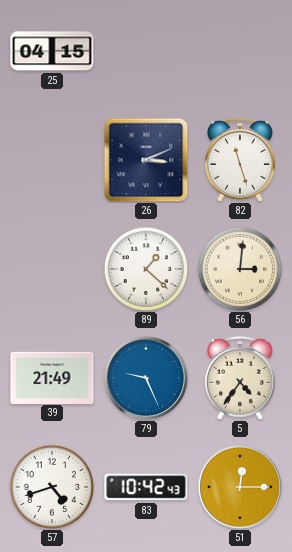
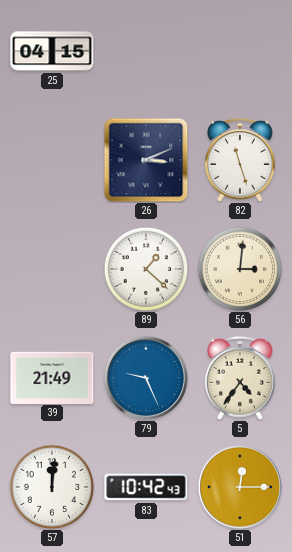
57: 4:42 -> 12:01
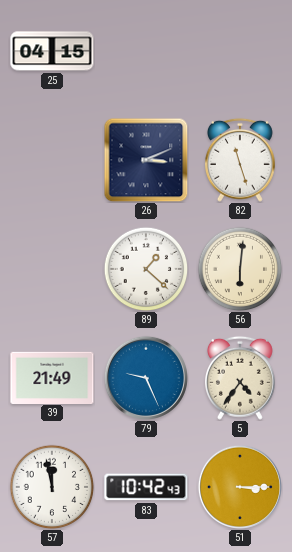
56: 3:01 -> 6:01
57: 12:01 -> 11:58
51: 12:15 -> 3:15
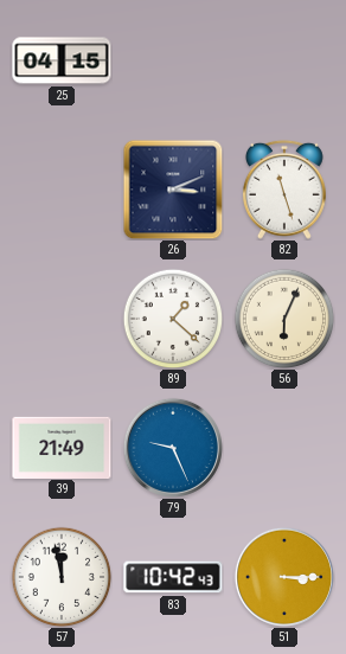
56: 6:01 -> 6:04
5: 4:36 -> none
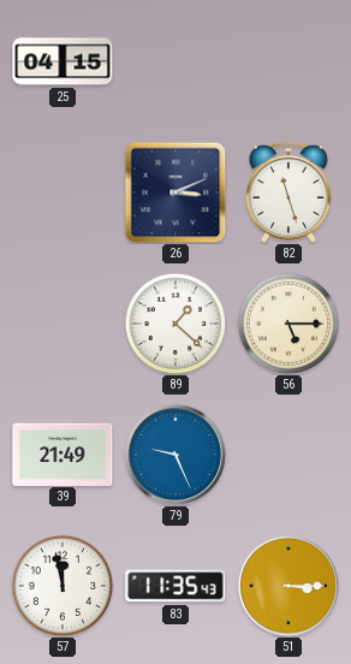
56: 6:04 -> 5:15
83: 10:42 -> 11:35
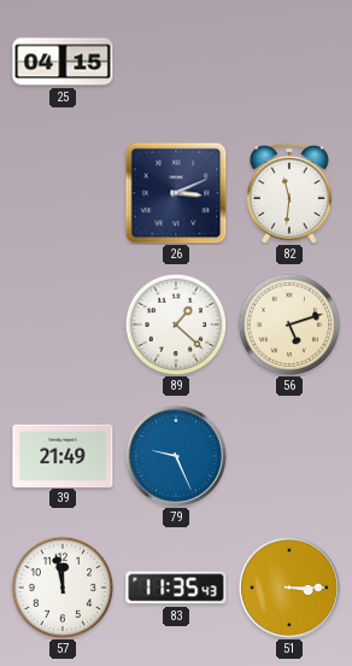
82: 11:27 -> 11:31
56: 5:15 -> 5:12
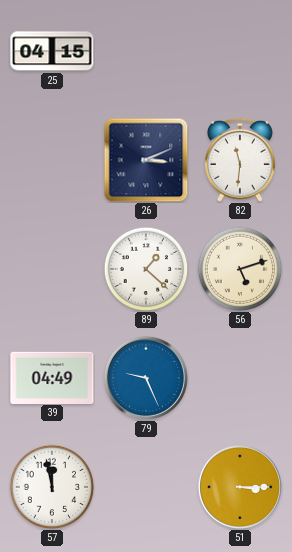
39: 21:49 -> 04:49
83: 11:35 -> none
